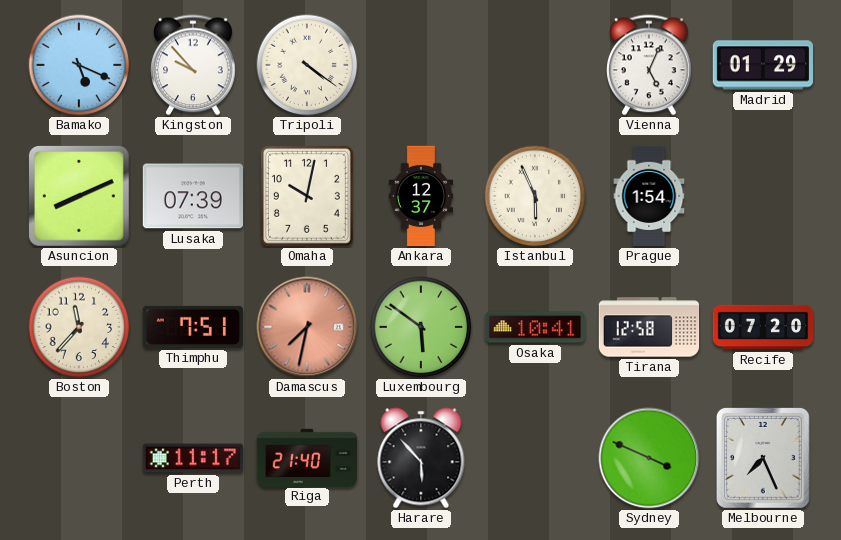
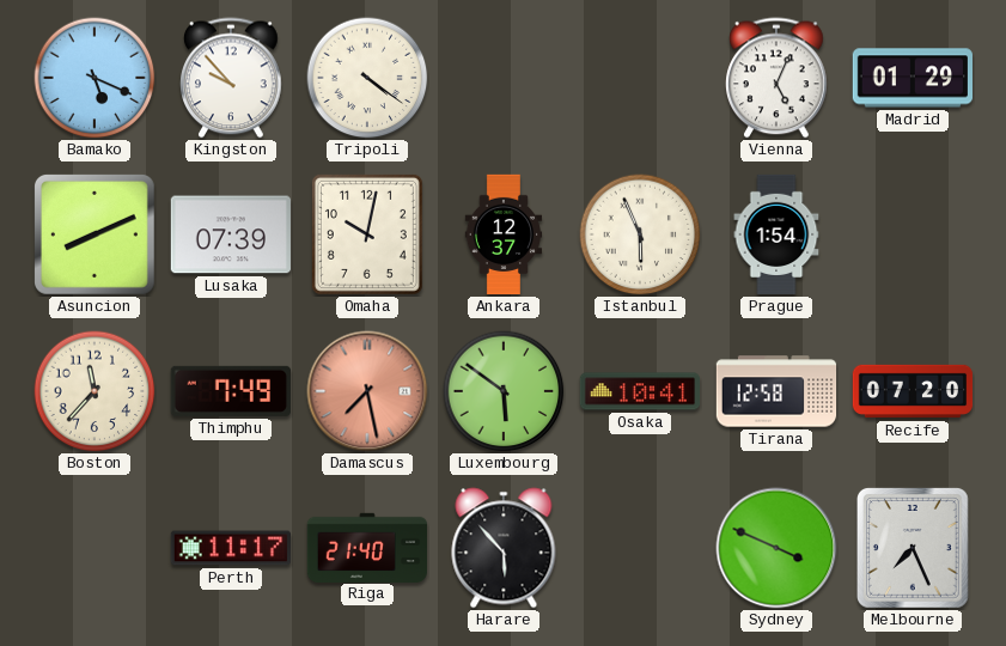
Thimphu: 7:51 -> 7:49
Damascus: 7:32 -> 7:28
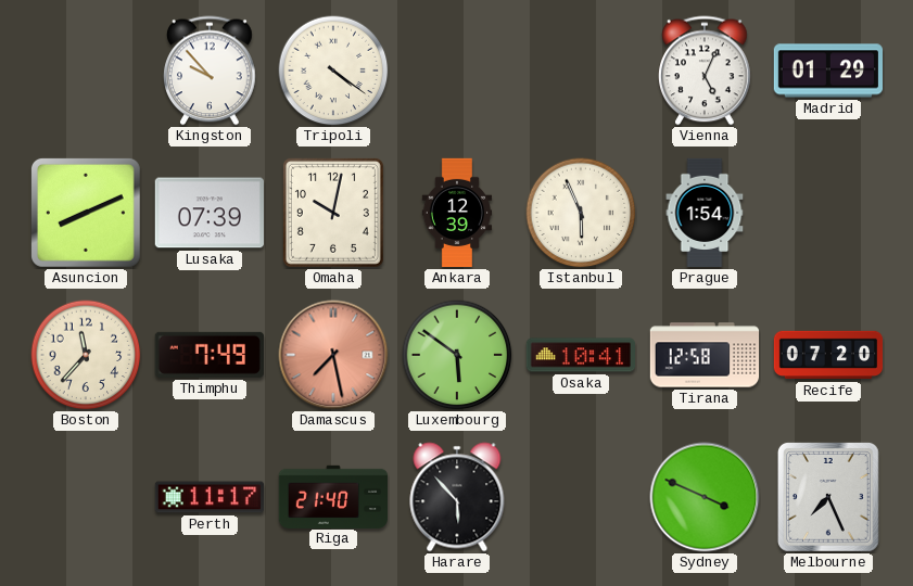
Bamako: 5:19 -> none
Ankara: 12:37 -> 12:39
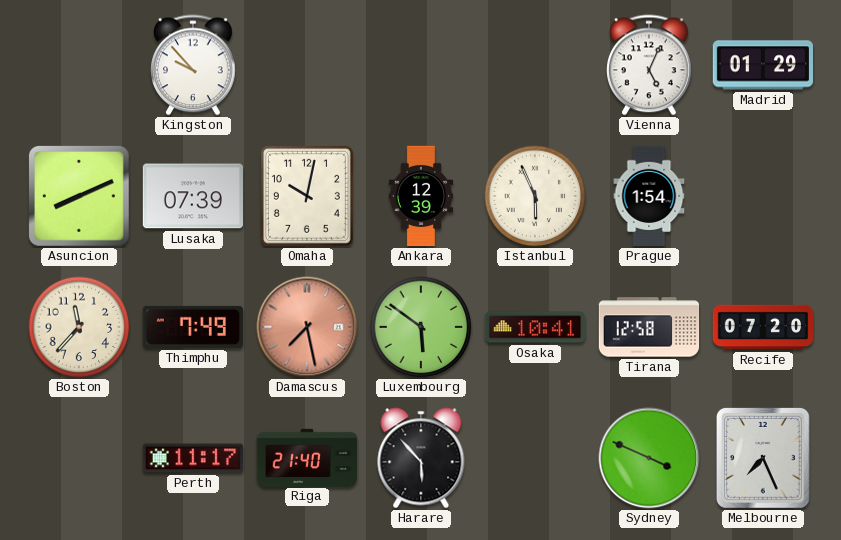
Tripoli: 4:21 -> none
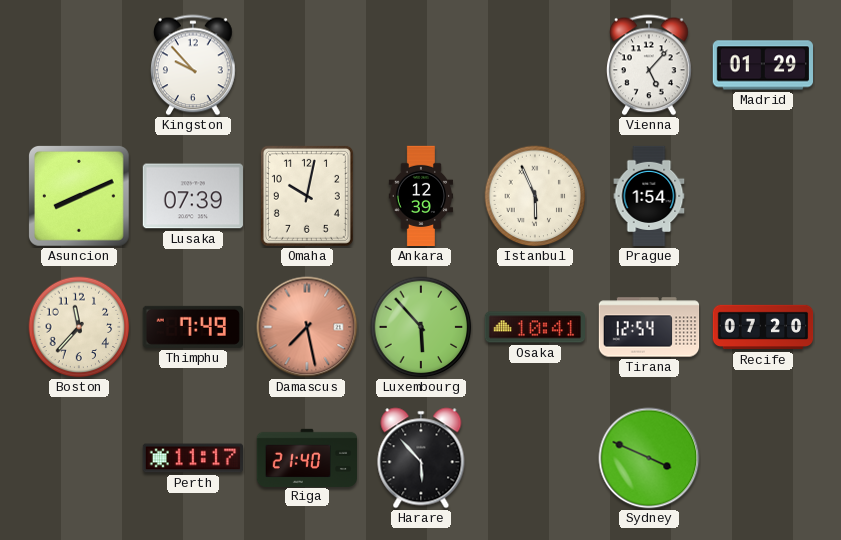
Vienna: 5:04 -> 5:07
Luxembourg: 5:51 -> 5:53
Tirana: 12:58 -> 12:54
Melbourne: 7:26 -> none
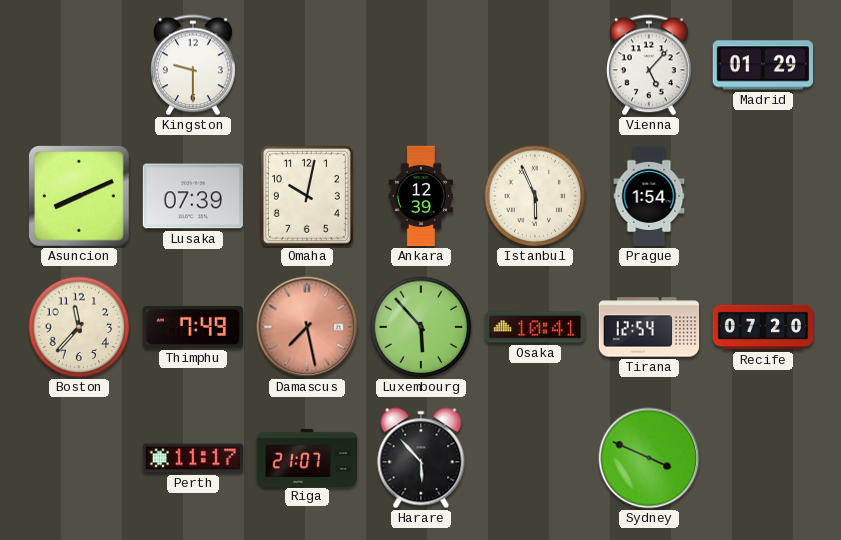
Kingston: 9:53 -> 9:30
Riga: 21:40 -> 21:07
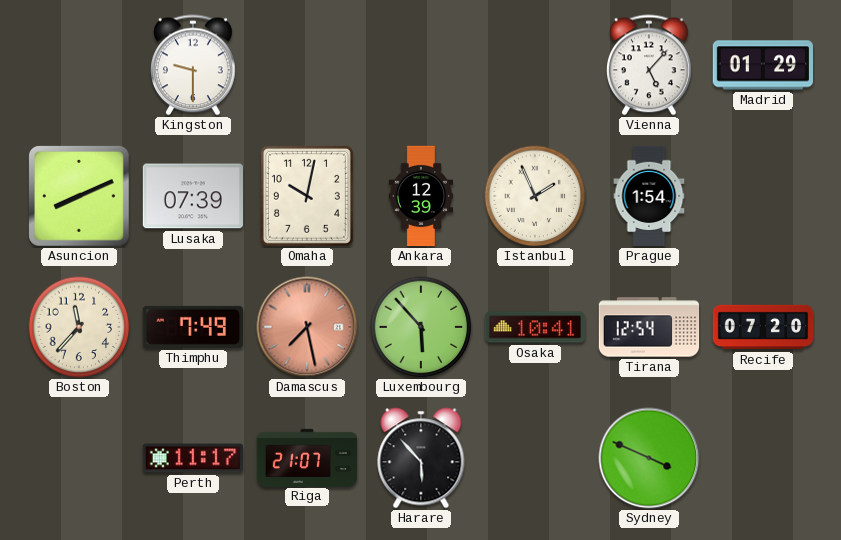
Istanbul: 5:56 -> 1:56
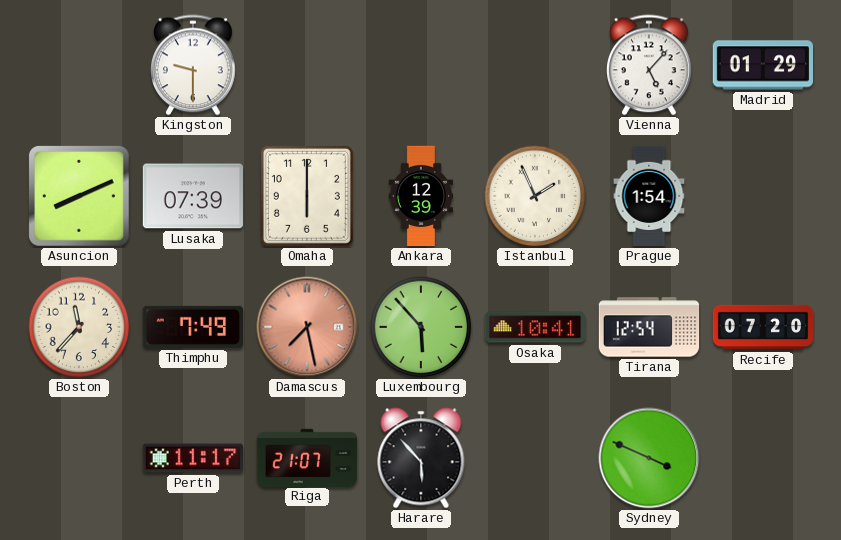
Omaha: 10:02 -> 6:00
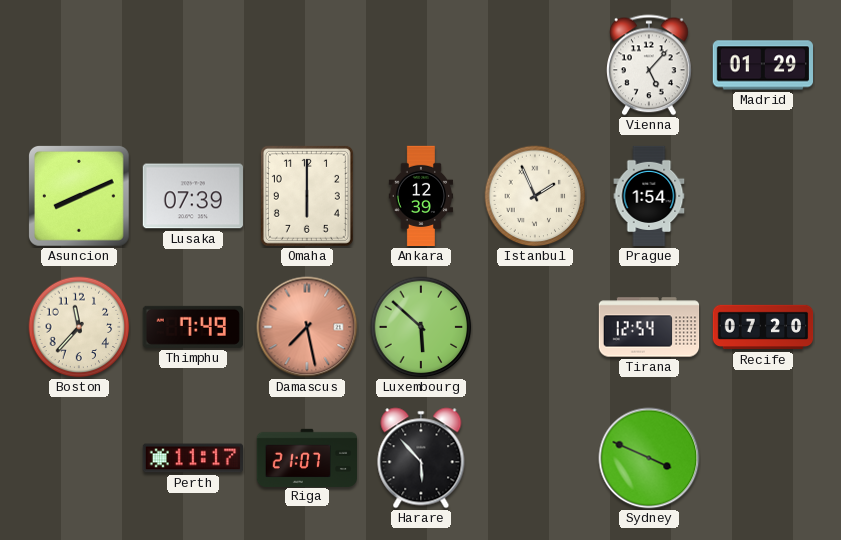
Kingston: 9:30 -> none
Luxembourg: 5:53 -> 5:52
Osaka: 10:41 -> none
